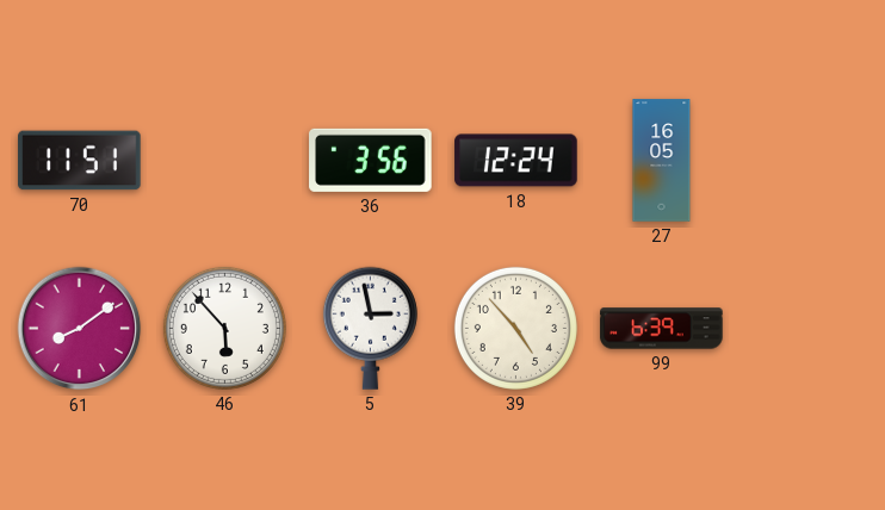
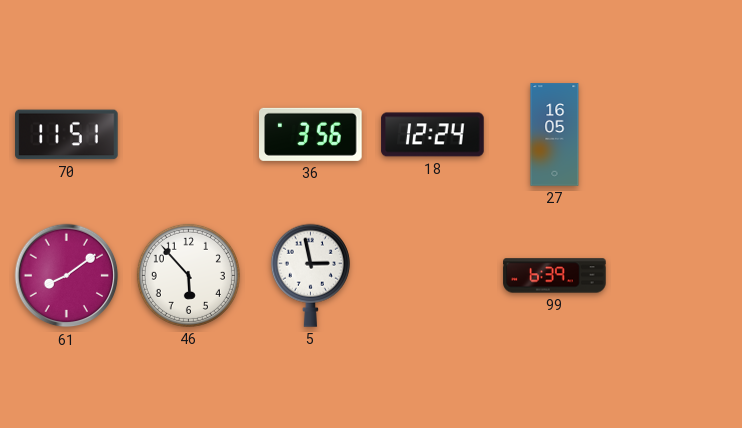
39: 4:53 -> none
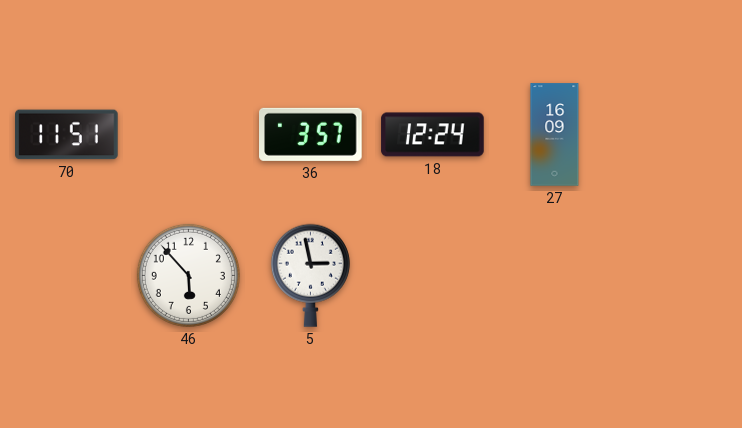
36: 3:56 -> 3:57
27: 16:05 -> 16:09
61: 8:09 -> none
99: 6:39 -> none
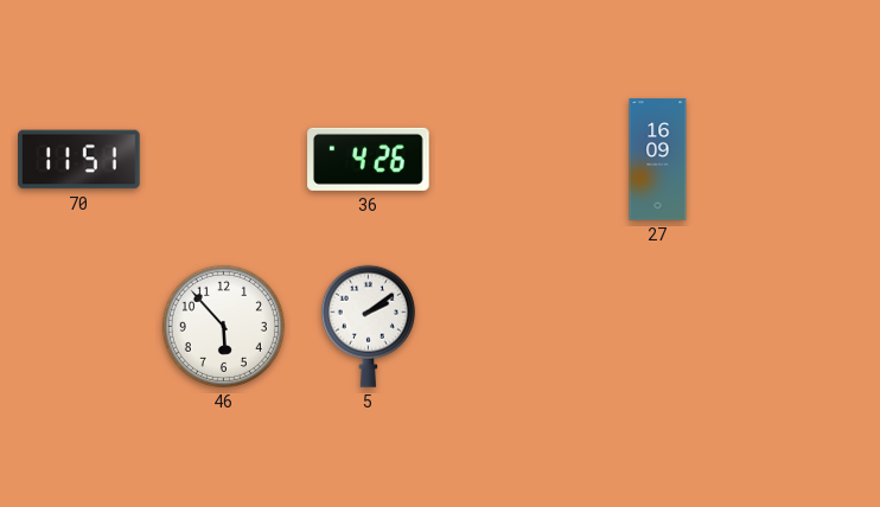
36: 3:57 -> 4:26
18: 12:24 -> none
5: 2:58 -> 2:09
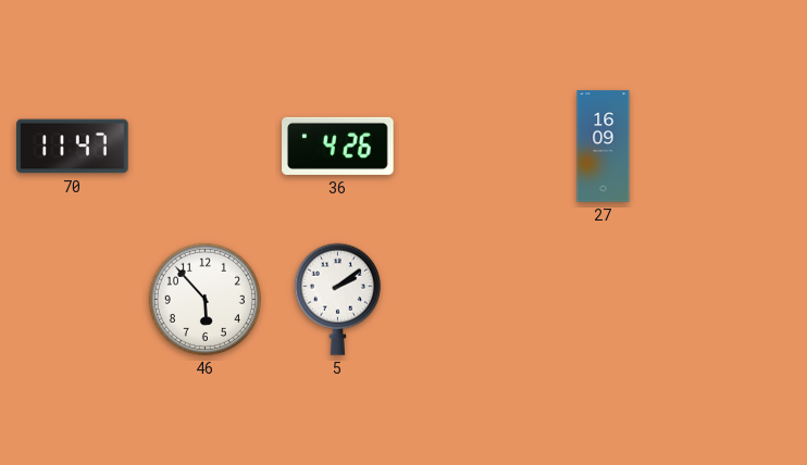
70: 11:51 -> 11:47
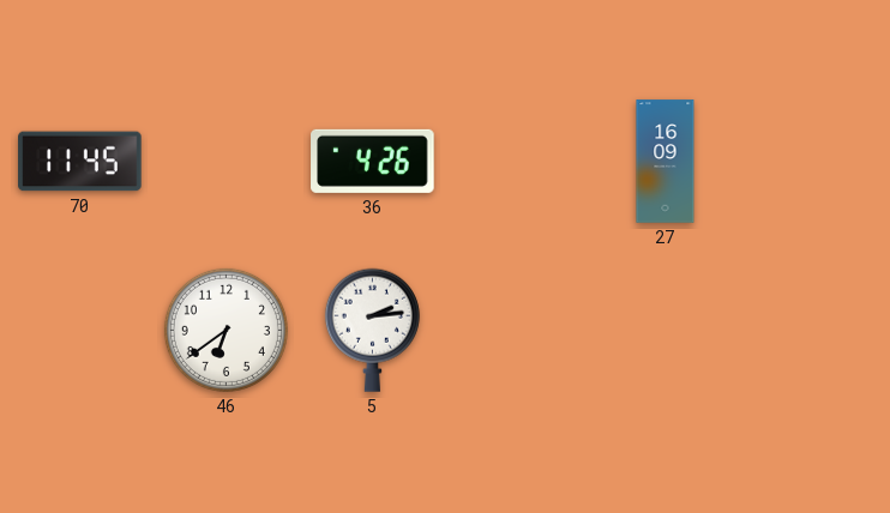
70: 11:47 -> 11:45
46: 5:53 -> 6:39
5: 2:09 -> 2:14
